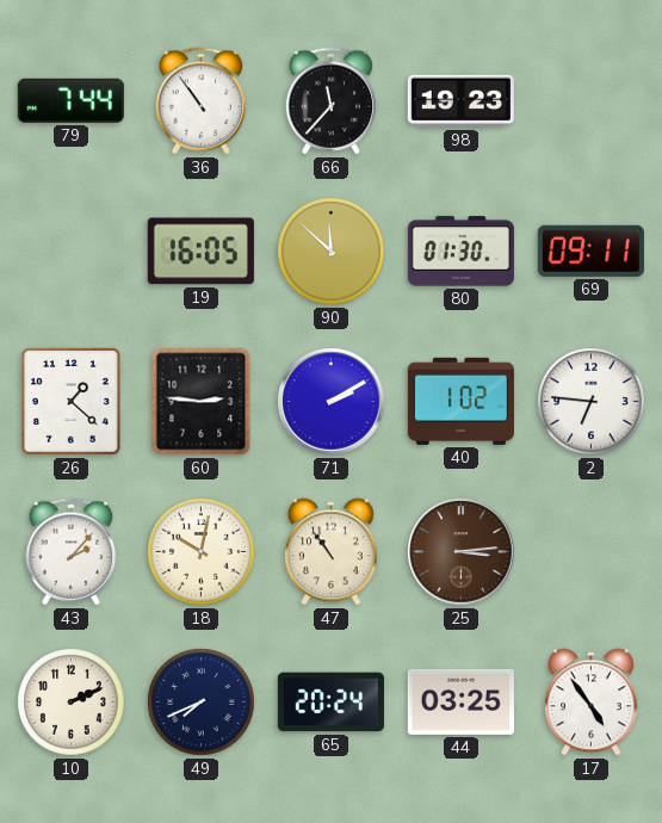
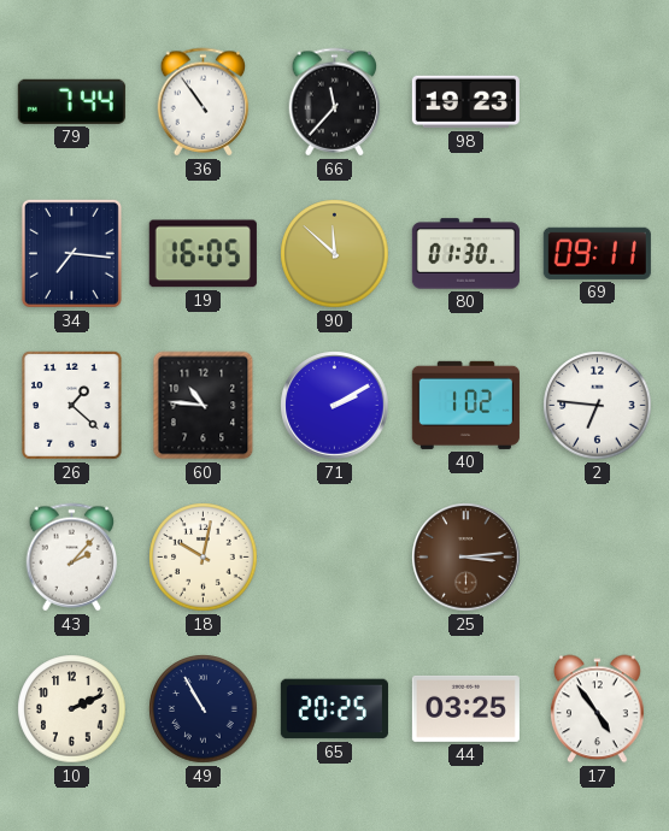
34: none -> 7:16
60: 2:46 -> 10:46
47: 10:54 -> none
49: 7:41 -> 10:55
65: 20:24 -> 20:25
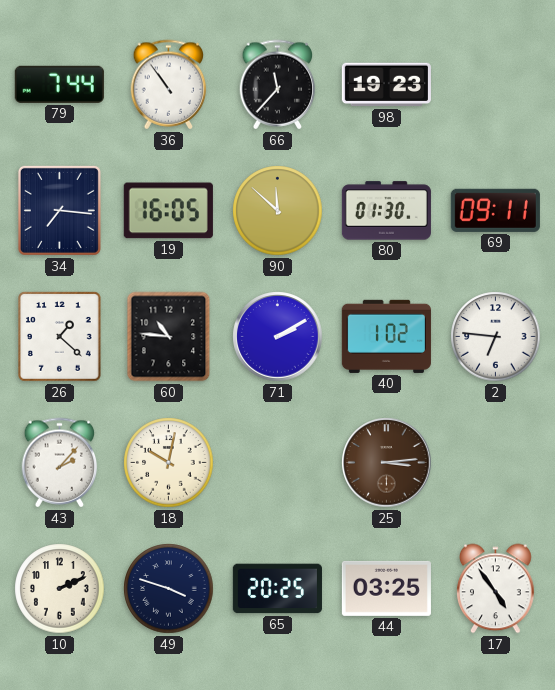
49: 10:55 -> 3:48
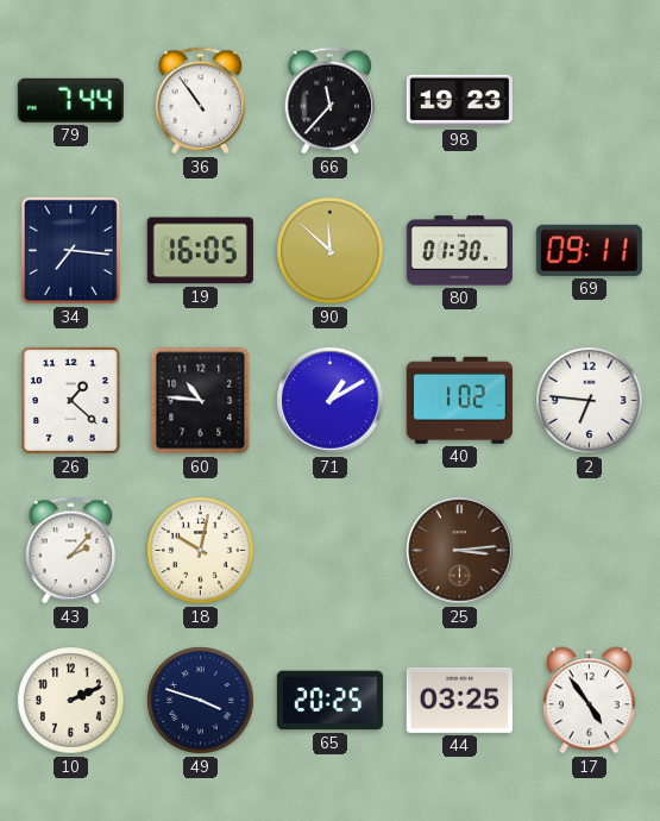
71: 2:10 -> 1:10
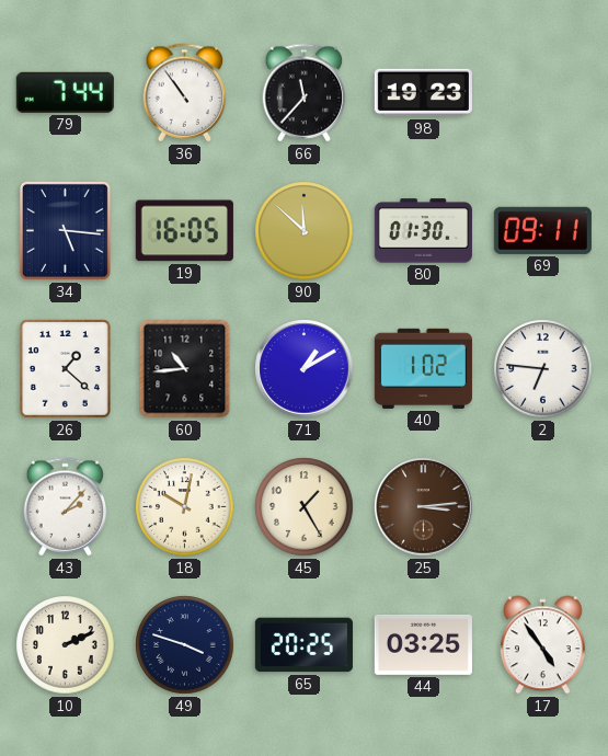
34: 7:16 -> 5:16
60: 10:46 -> 10:44
45: none -> 1:25
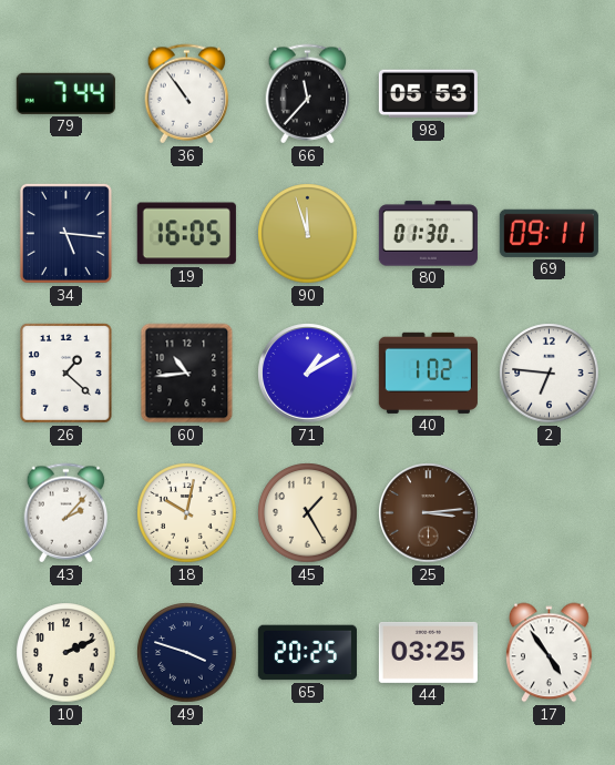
98: 19:23 -> 05:53
90: 11:52 -> 11:57
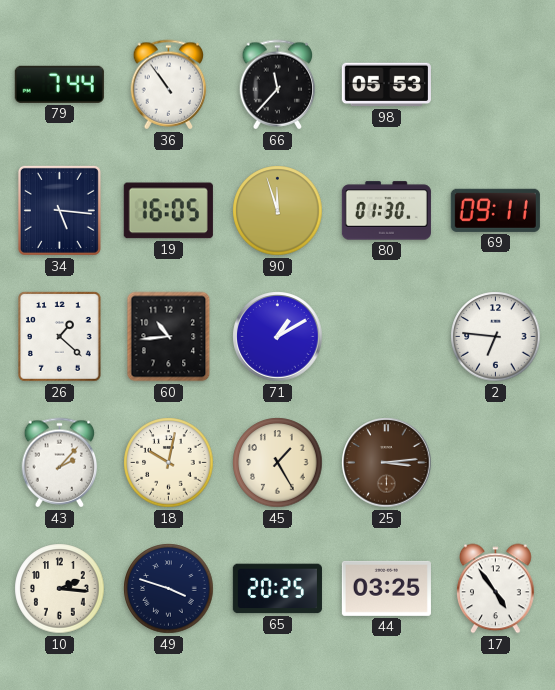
40: 1:02 -> none
10: 2:11 -> 2:16
